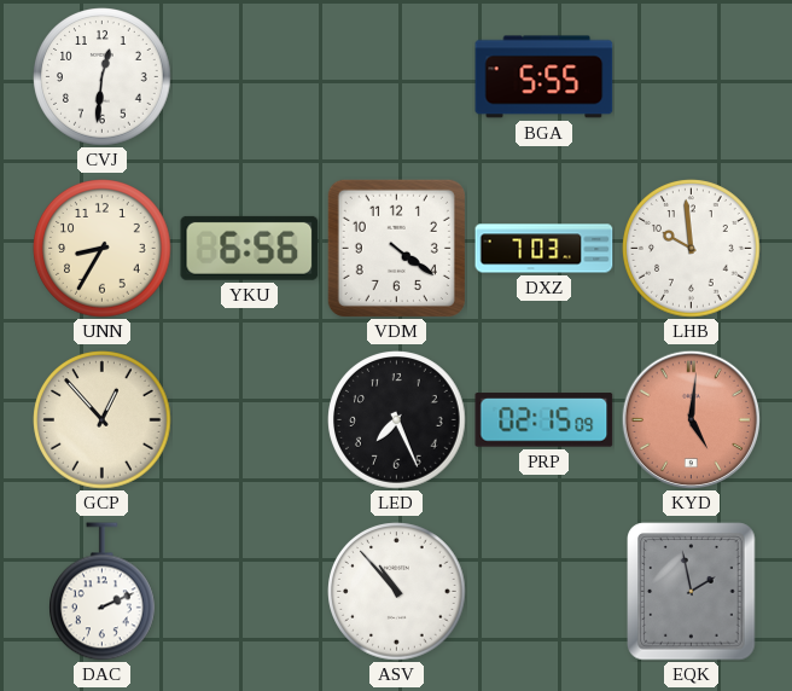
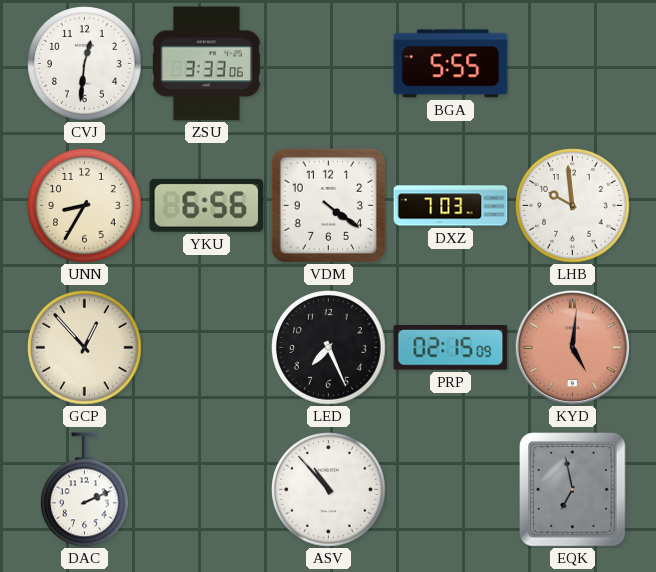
ZSU: none -> 3:33
EQK: 1:58 -> 6:58
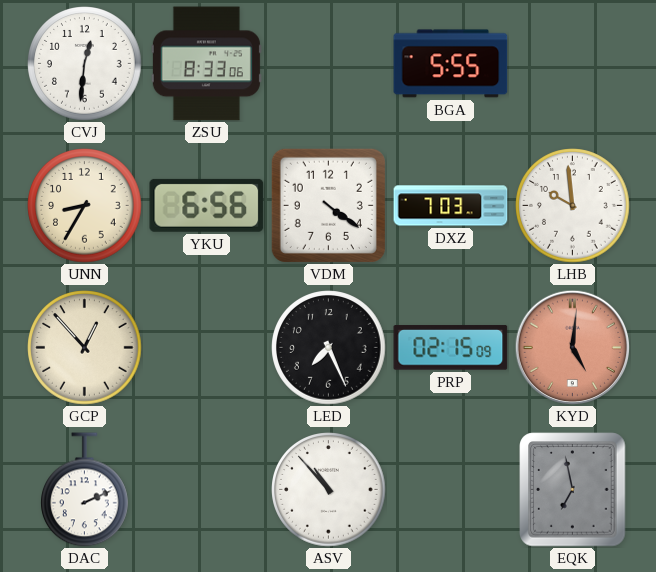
ZSU: 3:33 -> 8:33
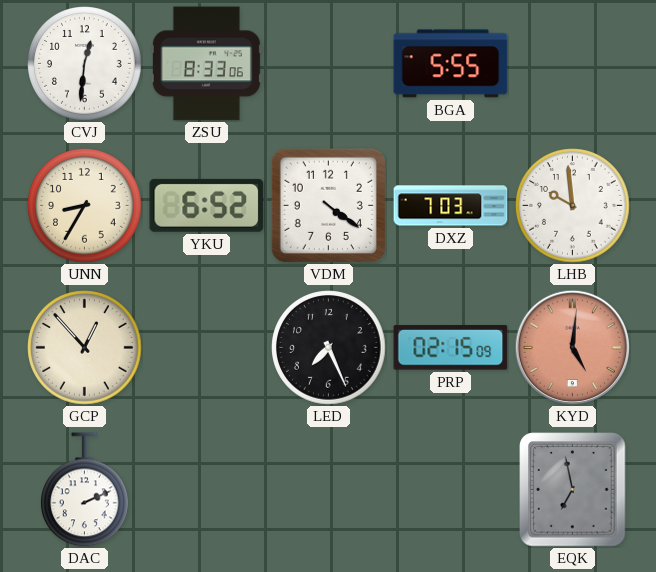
YKU: 6:56 -> 6:52
ASV: 10:53 -> none
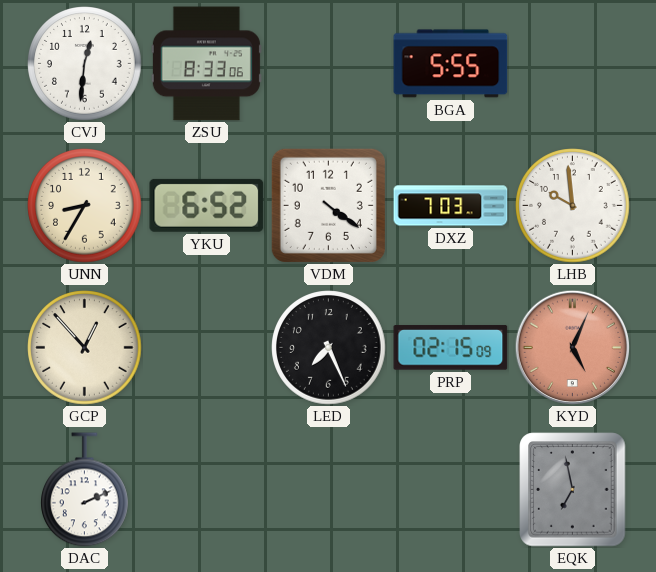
KYD: 5:01 -> 5:04
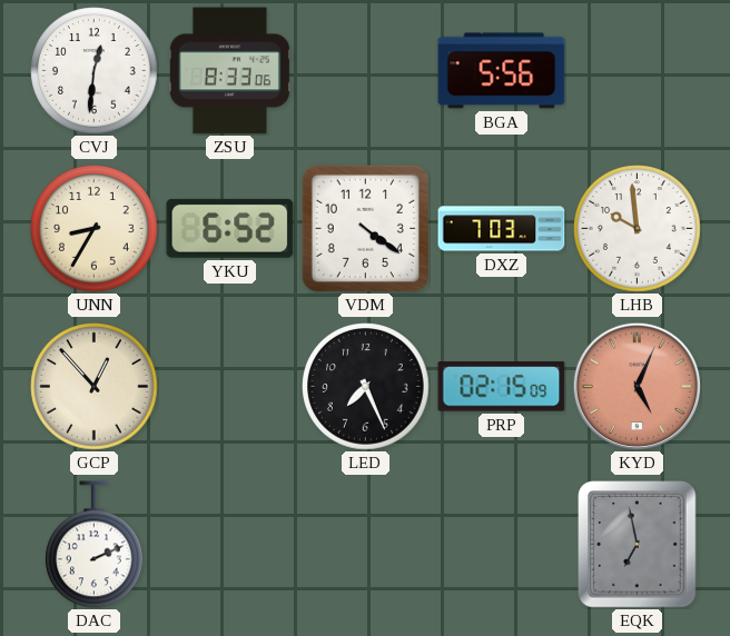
BGA: 5:55 -> 5:56
